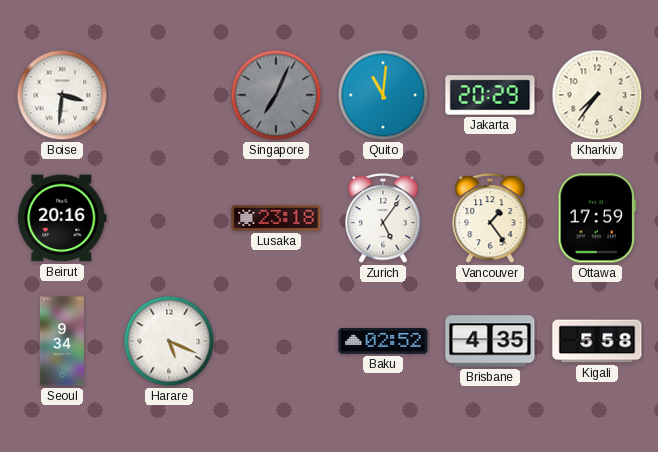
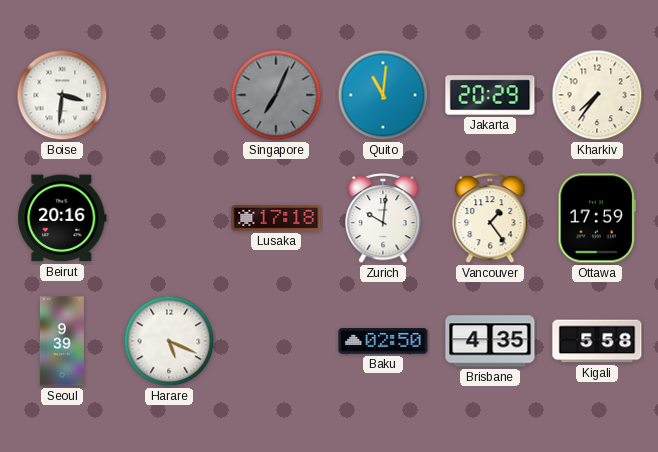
Lusaka: 23:18 -> 17:18
Zurich: 5:06 -> 10:01
Seoul: 9:34 -> 9:39
Baku: 02:52 -> 02:50
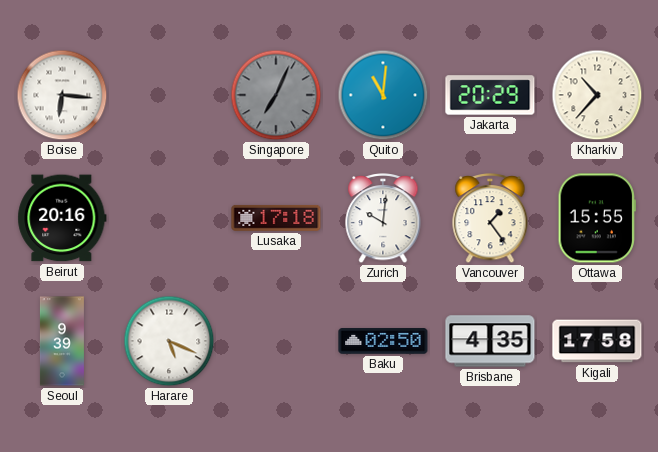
Boise: 3:31 -> 6:16
Kharkiv: 7:36 -> 10:37
Ottawa: 17:59 -> 15:55
Kigali: 5:58 -> 17:58
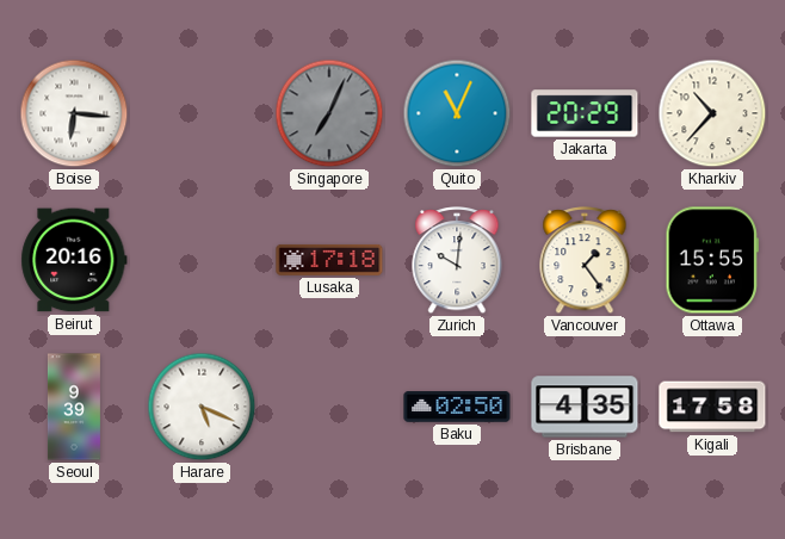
Quito: 11:01 -> 11:04
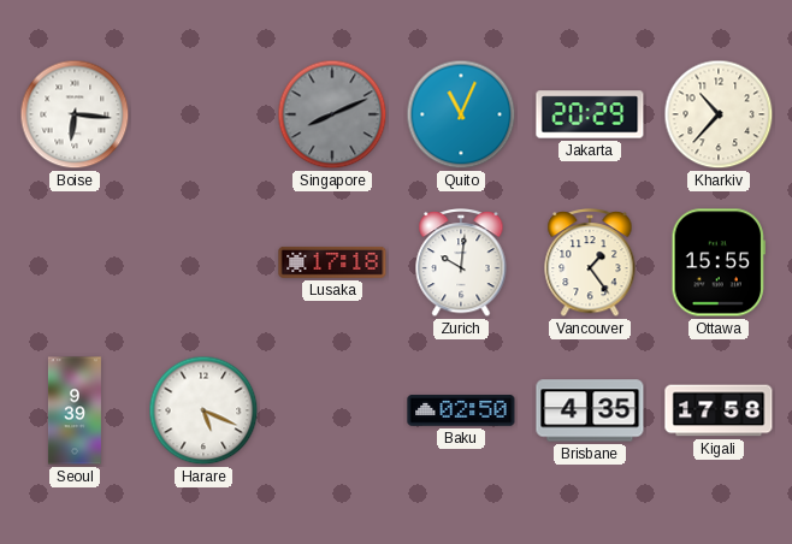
Singapore: 7:04 -> 8:11
Beirut: 20:16 -> none
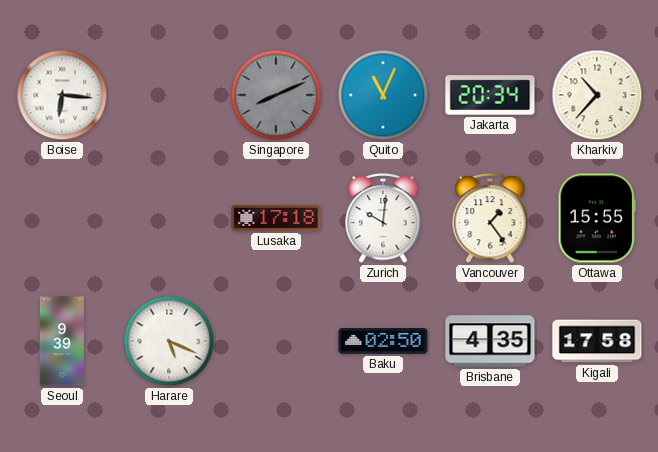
Jakarta: 20:29 -> 20:34
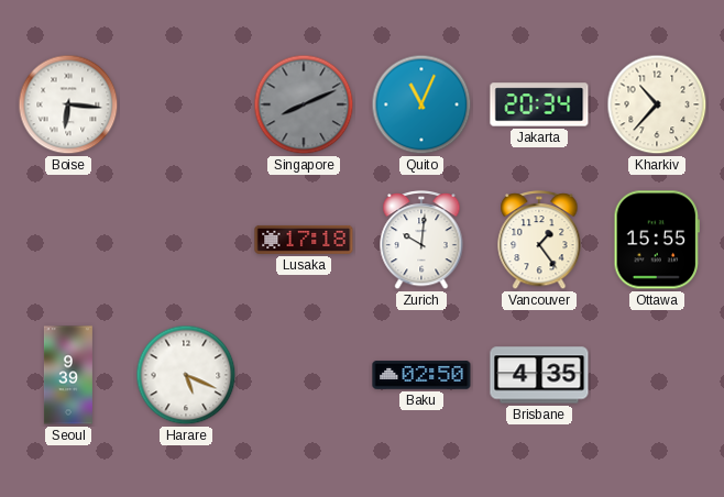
Kigali: 17:58 -> none
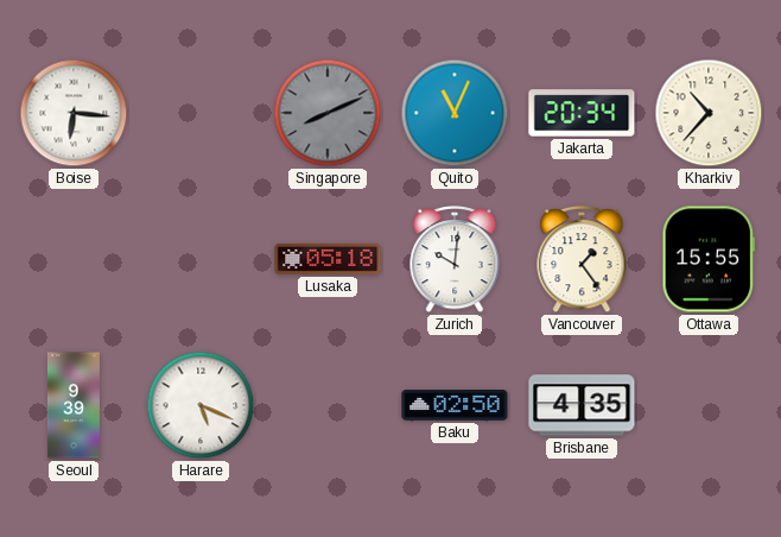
Lusaka: 17:18 -> 05:18
